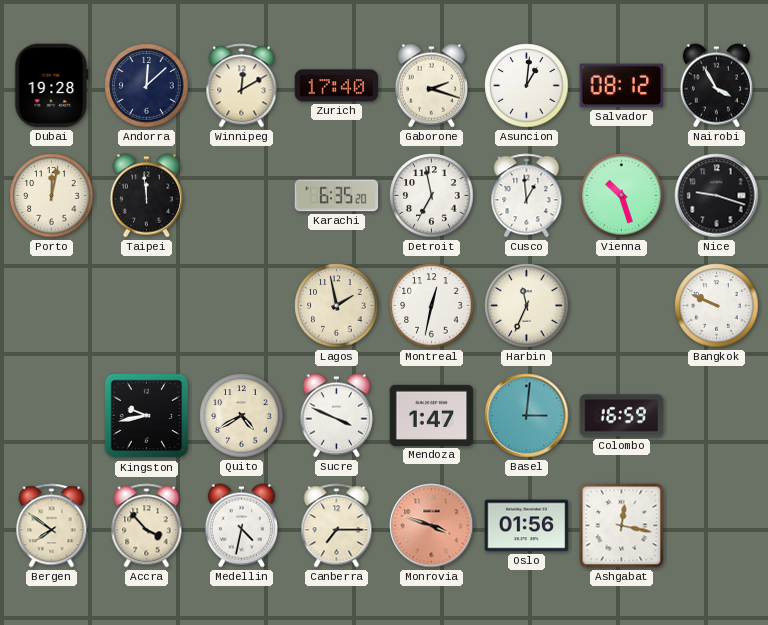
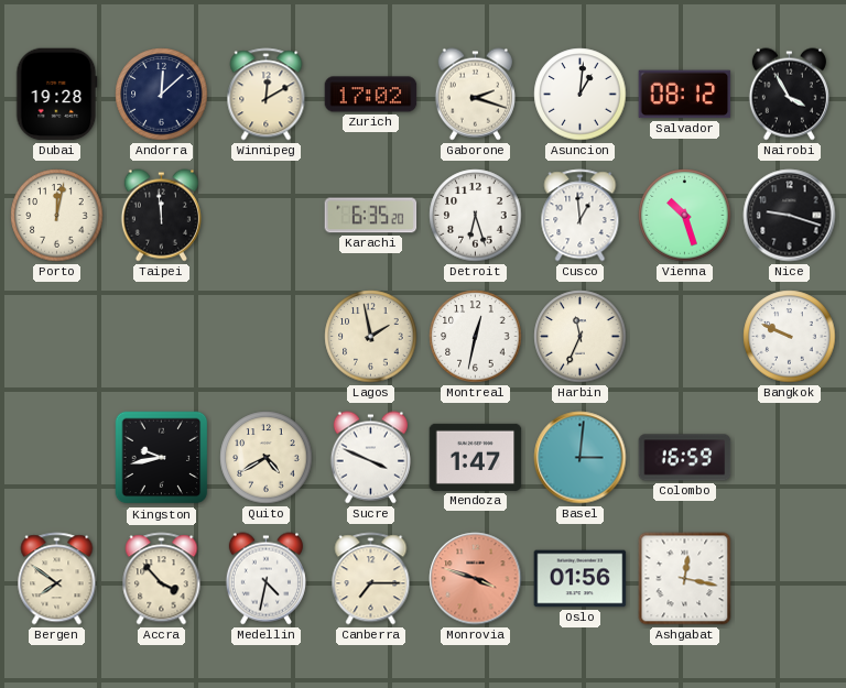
Zurich: 17:40 -> 17:02
Detroit: 6:58 -> 6:27
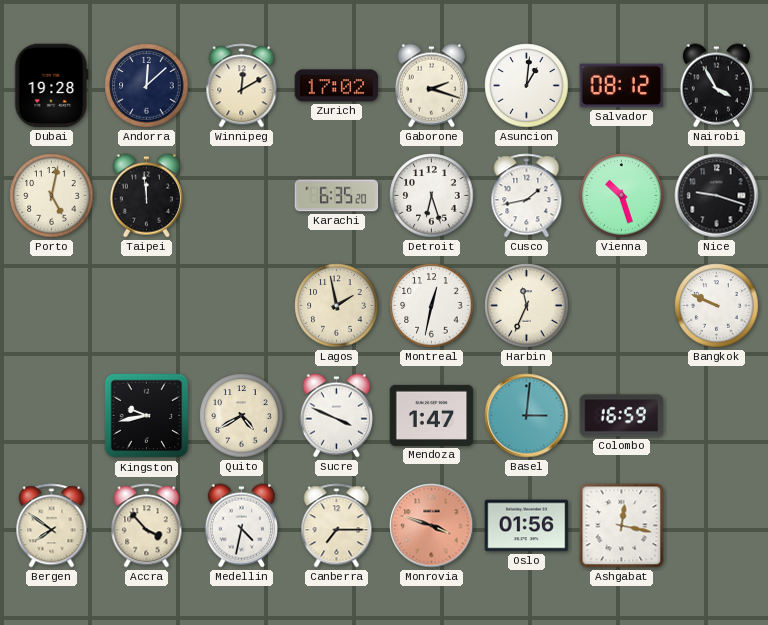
Porto: 12:02 -> 5:02
Cusco: 12:59 -> 1:43
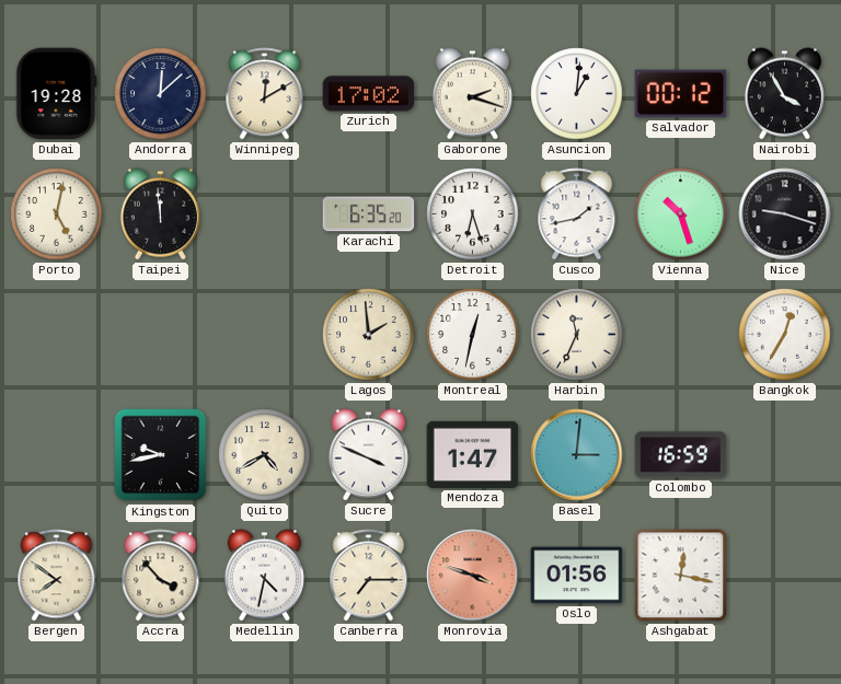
Salvador: 08:12 -> 00:12
Lagos: 1:58 -> 1:59
Bangkok: 9:49 -> 12:35
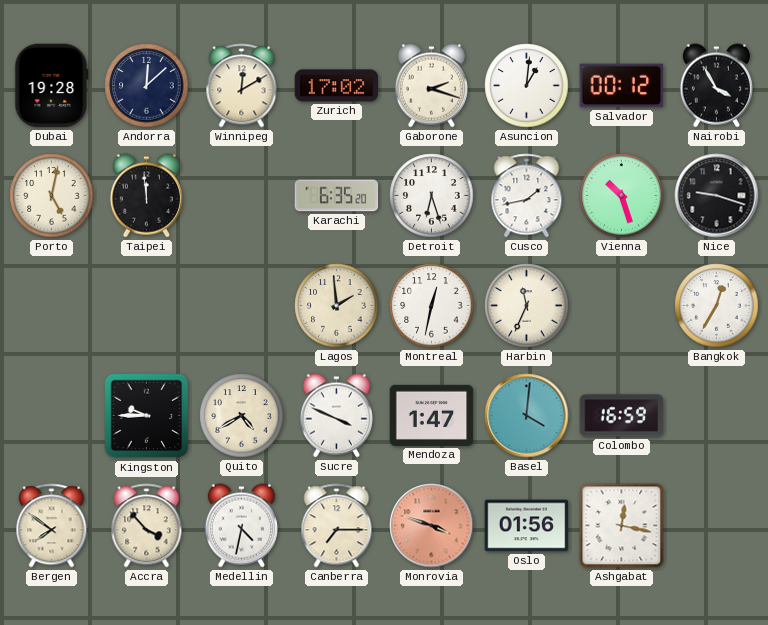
Kingston: 9:43 -> 9:45
Basel: 3:01 -> 4:01
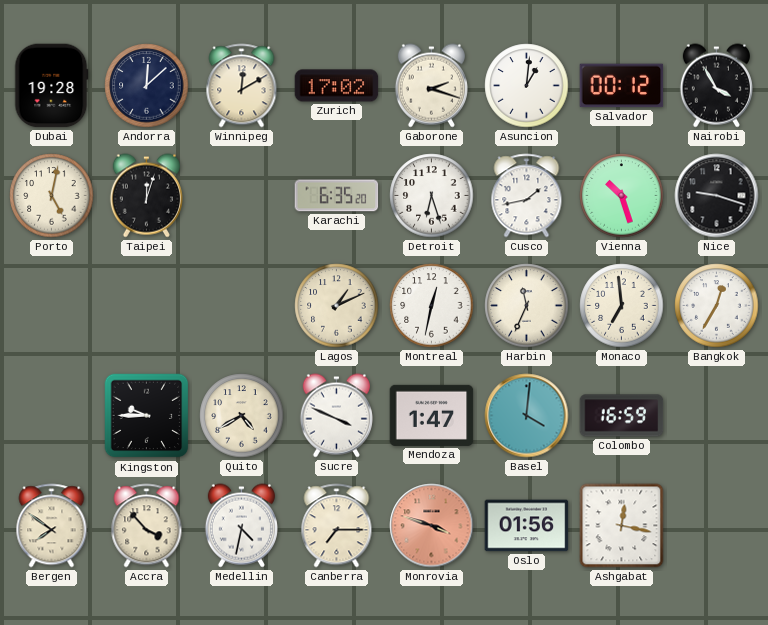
Taipei: 11:59 -> 12:03
Lagos: 1:59 -> 1:11
Monaco: none -> 6:59
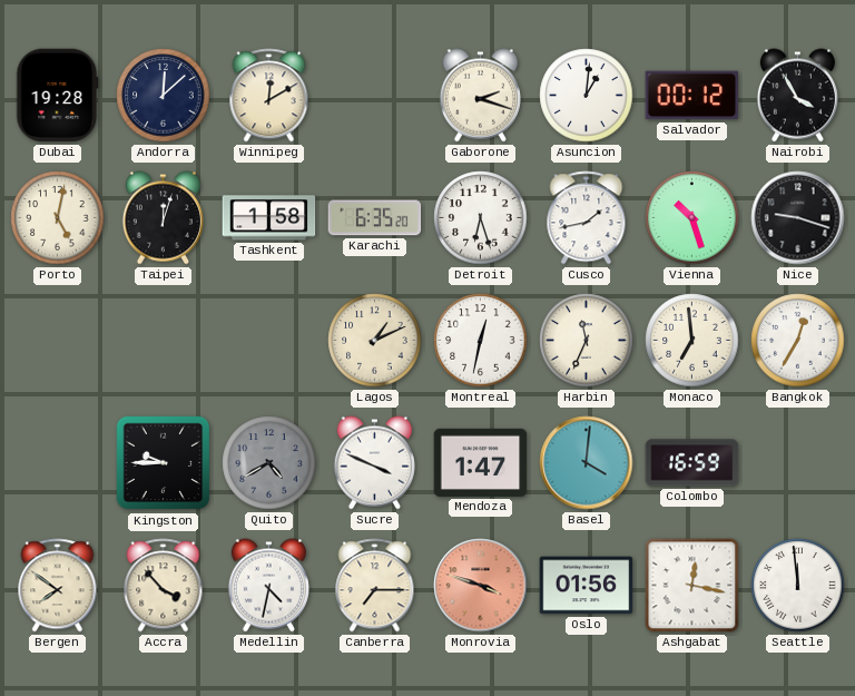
Zurich: 17:02 -> none
Tashkent: none -> 1:58
Quito dial: cream -> grey
Seattle: none -> 11:59
